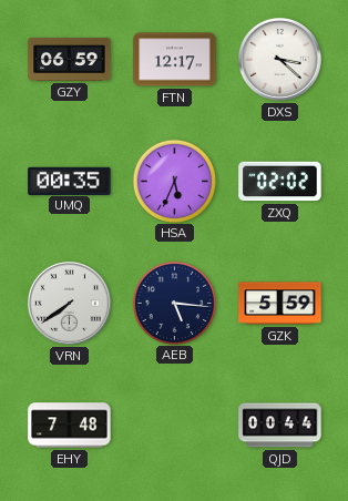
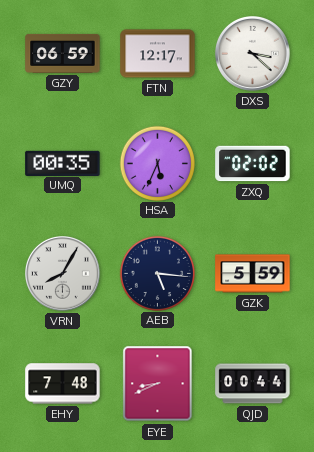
VRN: 7:39 -> 8:05
EYE: none -> 8:41
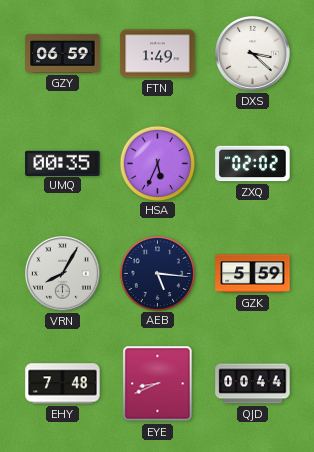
FTN: 12:17 -> 1:49
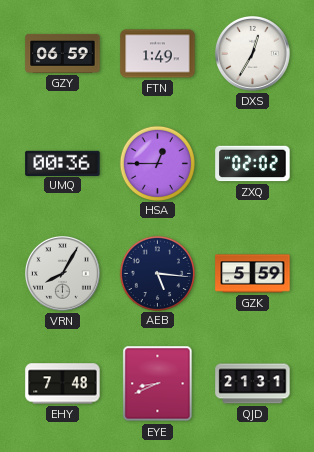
DXS: 3:22 -> 12:35
UMQ: 00:35 -> 00:36
HSA: 5:34 -> 12:45
QJD: 00:44 -> 21:31
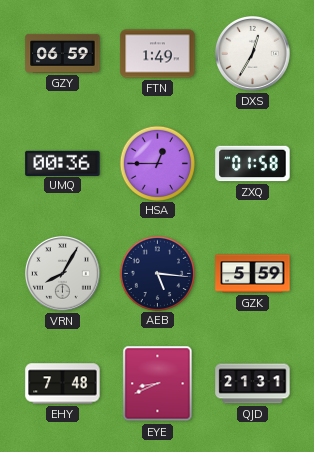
ZXQ: 02:02 -> 01:58
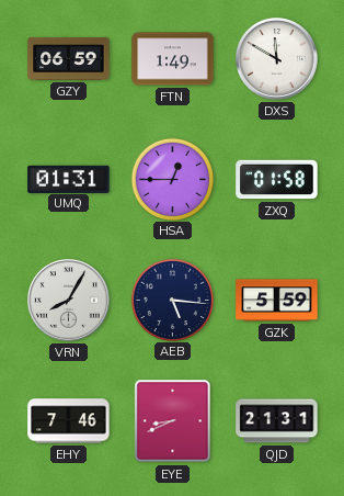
DXS: 12:35 -> 11:50
UMQ: 00:36 -> 01:31
EHY: 7:48 -> 7:46
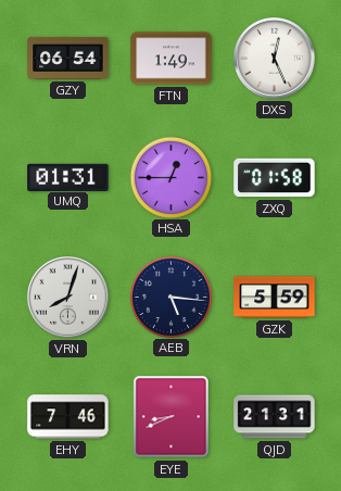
GZY: 06:59 -> 06:54
DXS: 11:50 -> 12:26
VRN: 8:05 -> 8:03
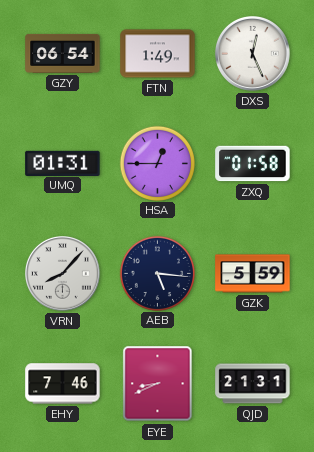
VRN: 8:03 -> 8:07
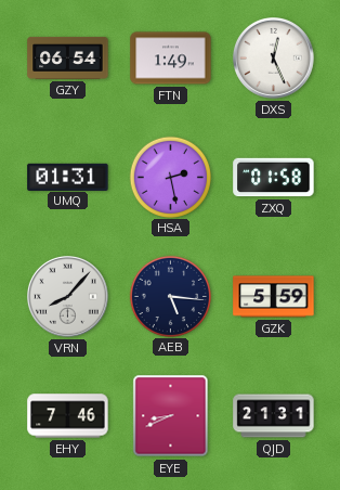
HSA: 12:45 -> 2:28
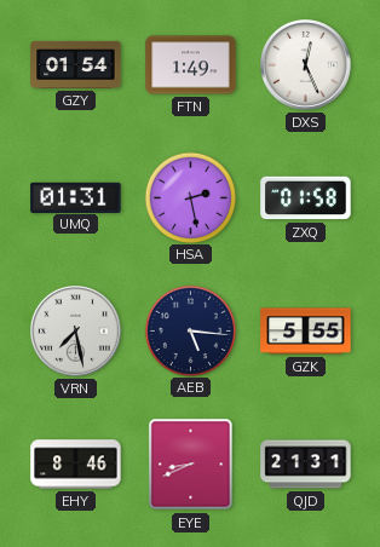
GZY: 06:54 -> 01:54
VRN: 8:07 -> 7:28
GZK: 5:59 -> 5:55
EHY: 7:46 -> 8:46
